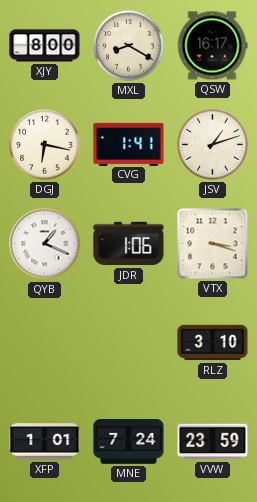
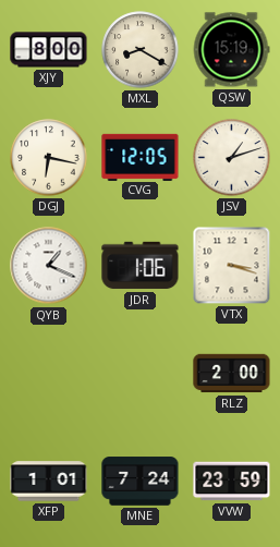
QSW: 16:17 -> 15:19
CVG: 1:41 -> 12:05
RLZ: 3:10 -> 2:00
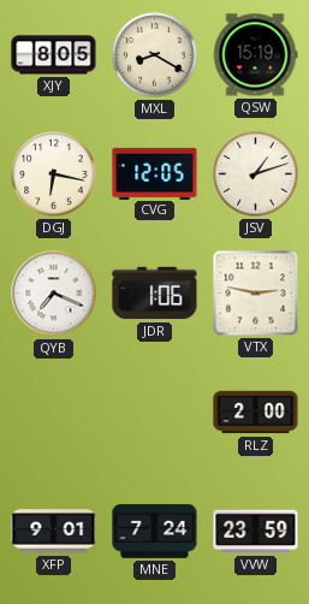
XJY: 8:00 -> 8:05
QYB: 1:19 -> 7:19
VTX: 3:18 -> 2:47
XFP: 1:01 -> 9:01
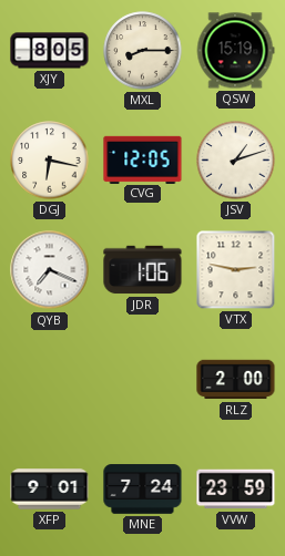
MXL: 8:20 -> 8:15
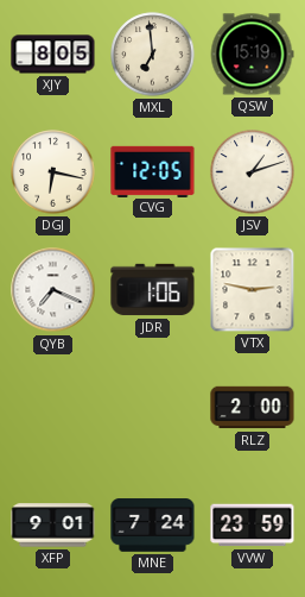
MXL: 8:15 -> 6:59
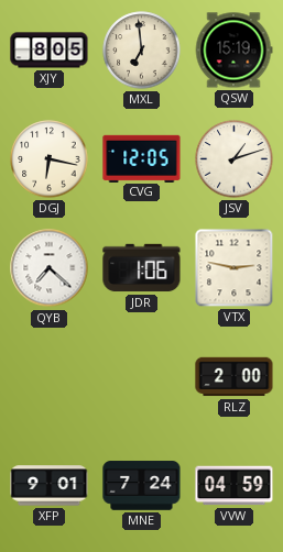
QYB: 7:19 -> 7:22
VVW: 23:59 -> 04:59
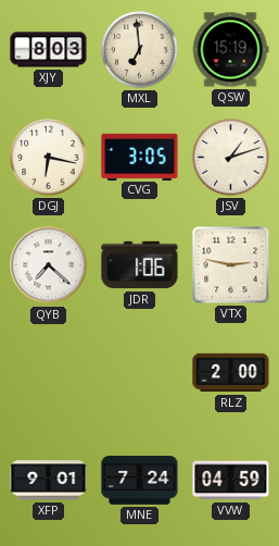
XJY: 8:05 -> 8:03
CVG: 12:05 -> 3:05
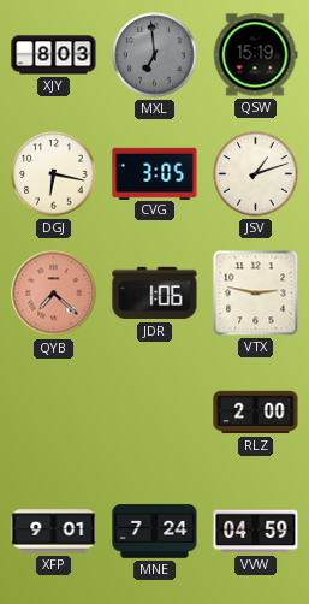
MXL dial: cream -> grey
QYB dial: white -> salmon
